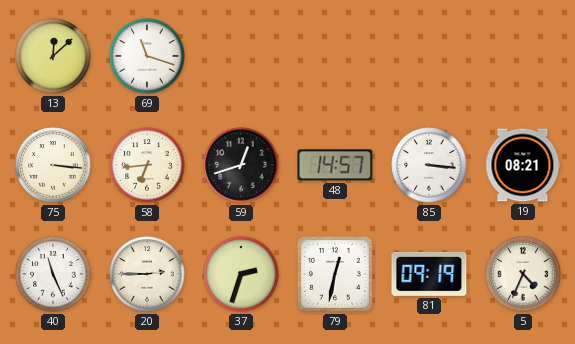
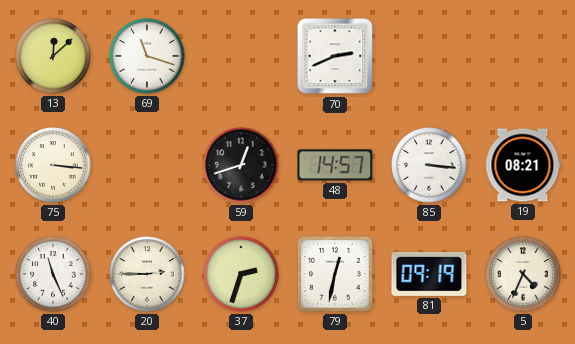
70: none -> 2:41
58: 6:44 -> none
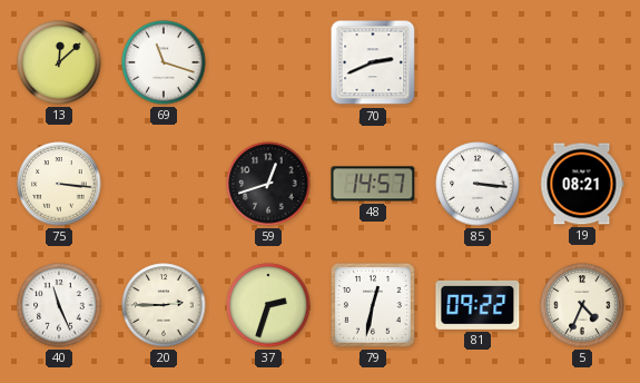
81: 09:19 -> 09:22
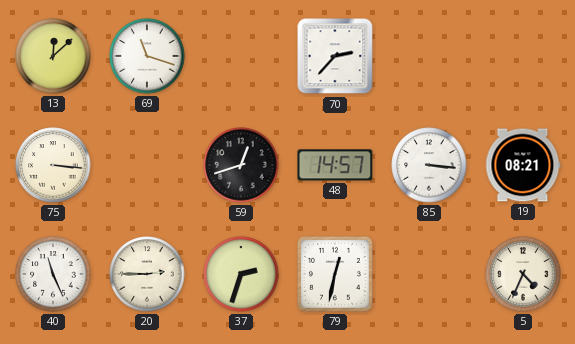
70: 2:41 -> 2:37
81: 09:22 -> none
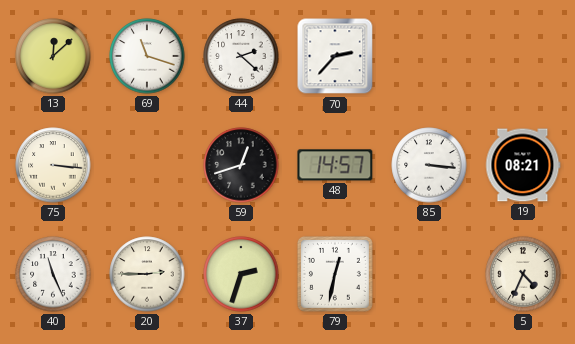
44: none -> 2:22
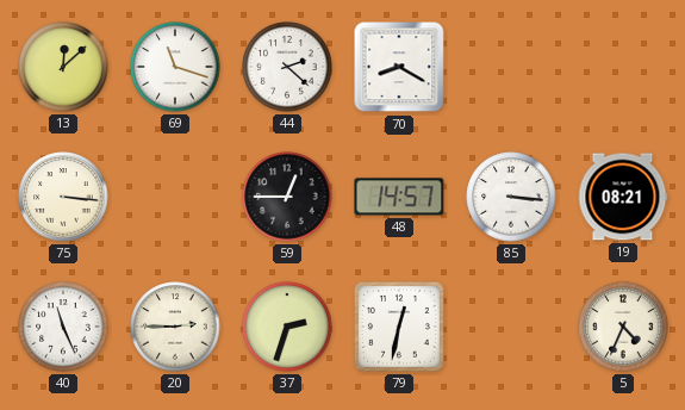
70: 2:37 -> 8:20
59: 12:42 -> 12:45
